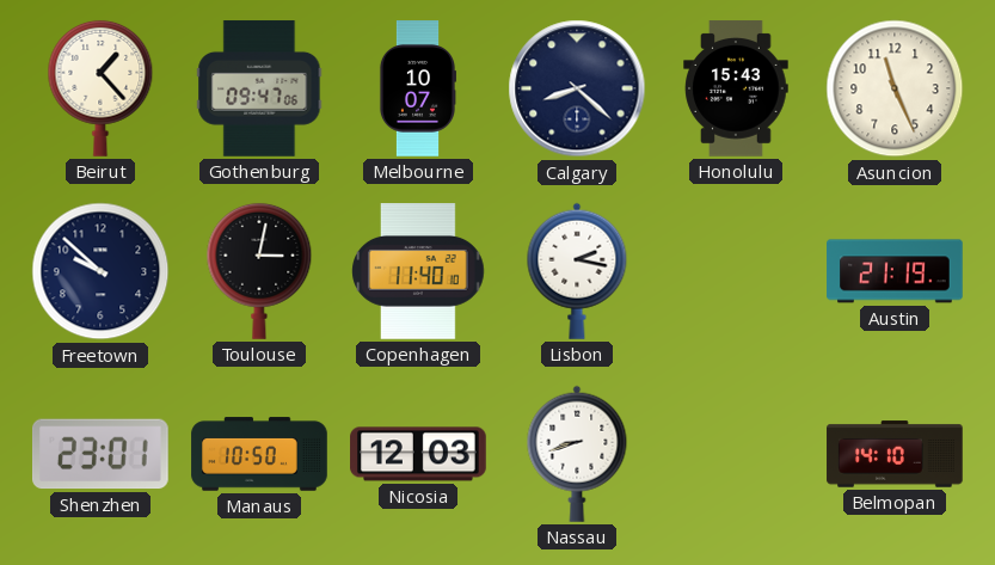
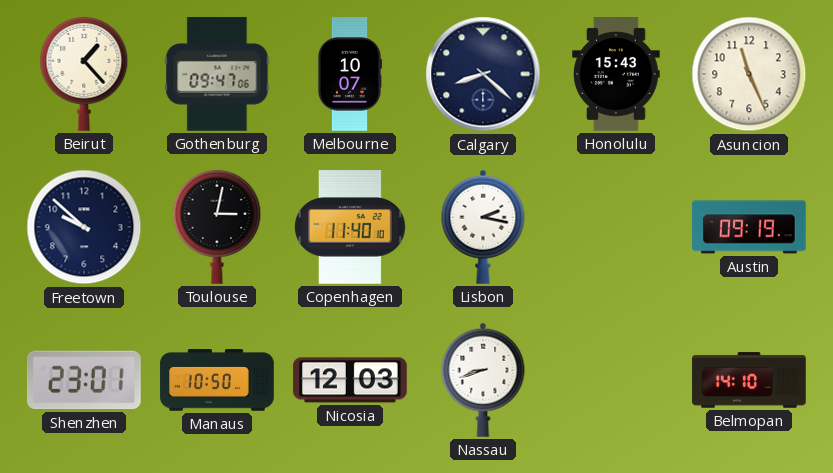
Austin: 21:19 -> 09:19
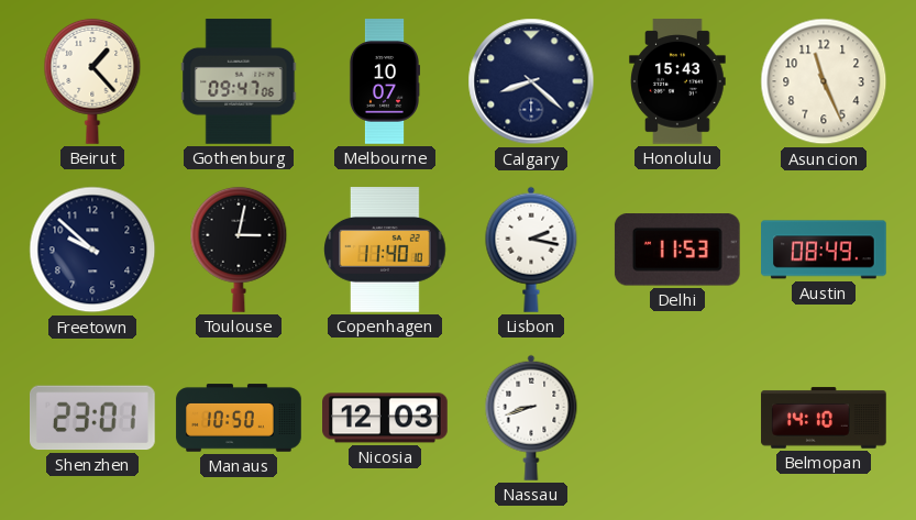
Delhi: none -> 11:53
Austin: 09:19 -> 08:49
